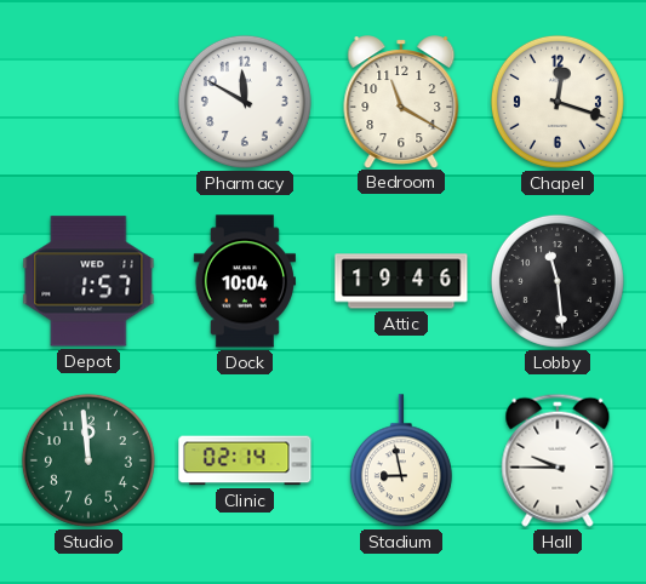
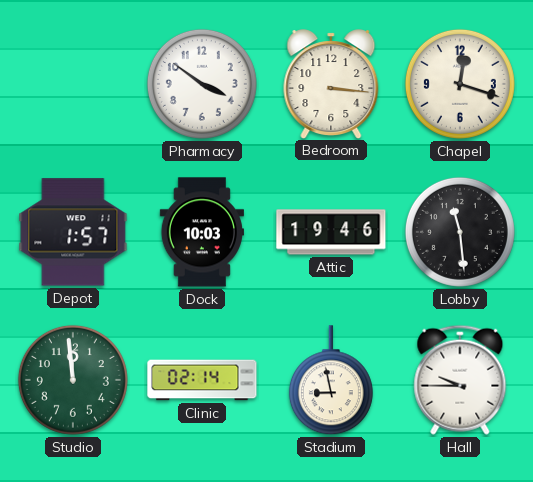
Pharmacy: 11:50 -> 3:51
Bedroom: 11:20 -> 3:16
Dock: 10:04 -> 10:03
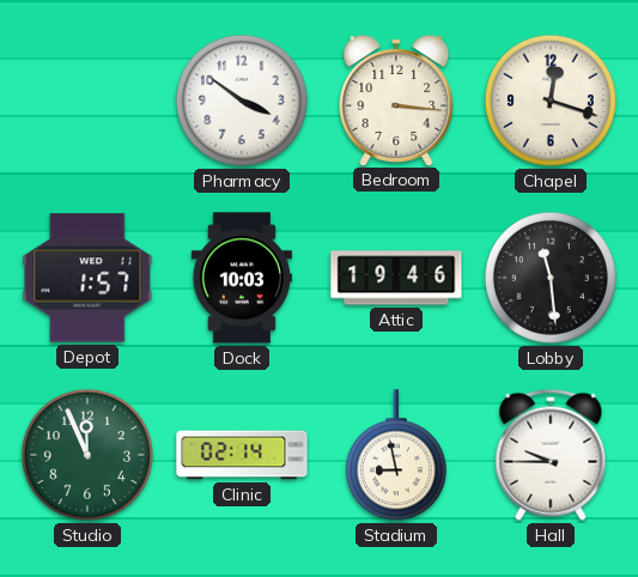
Studio: 11:59 -> 11:56
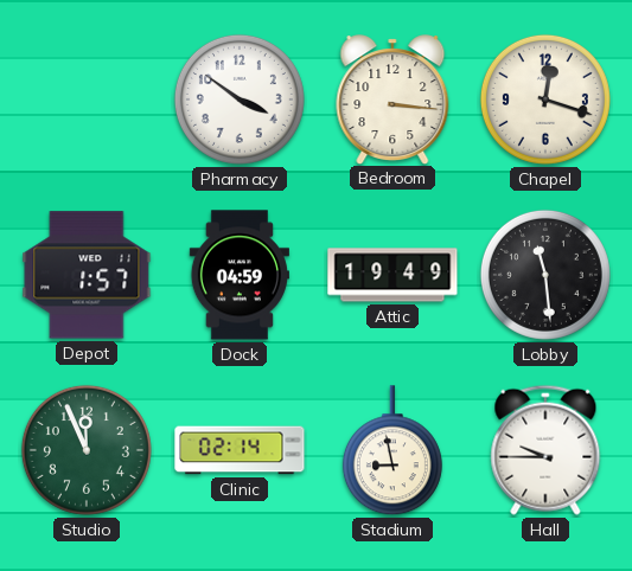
Dock: 10:03 -> 04:59
Attic: 19:46 -> 19:49
